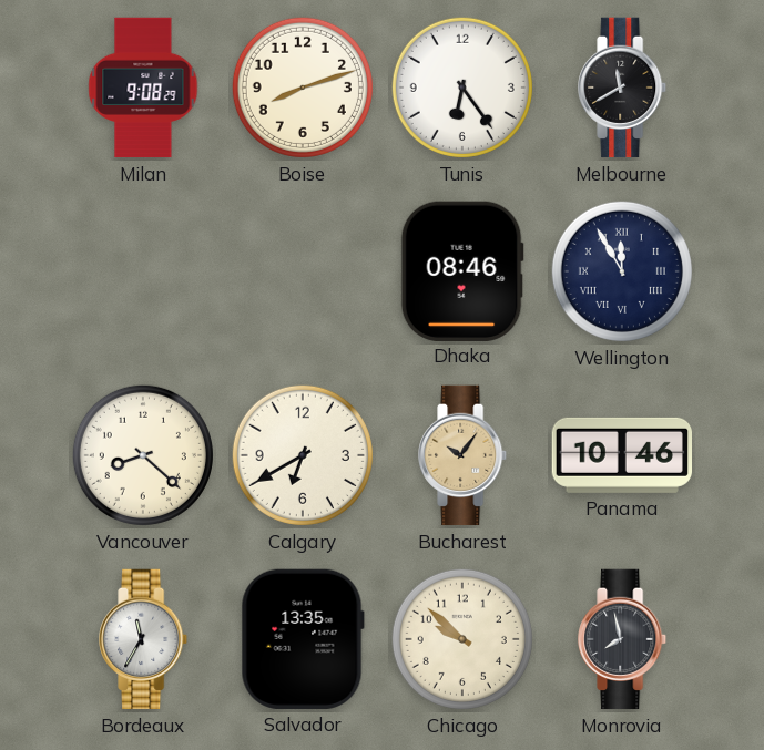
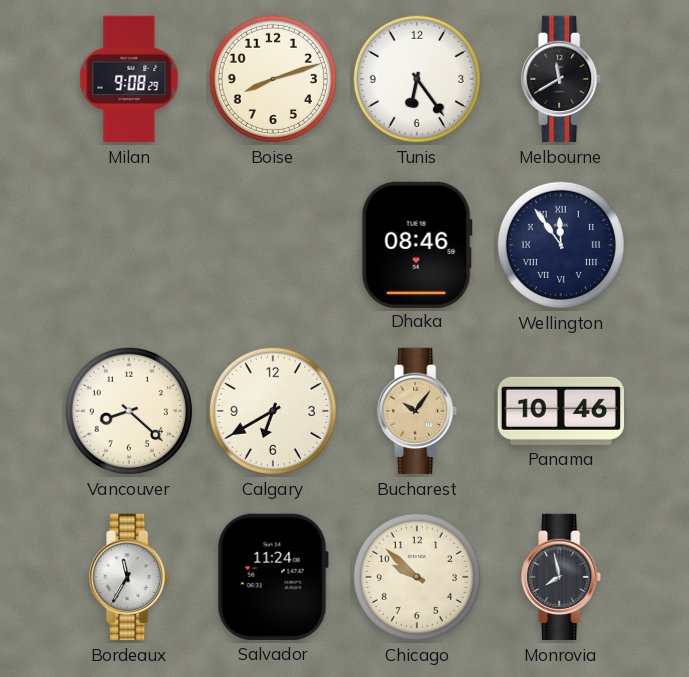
Wellington: 11:55 -> 11:54
Salvador: 13:35 -> 11:24
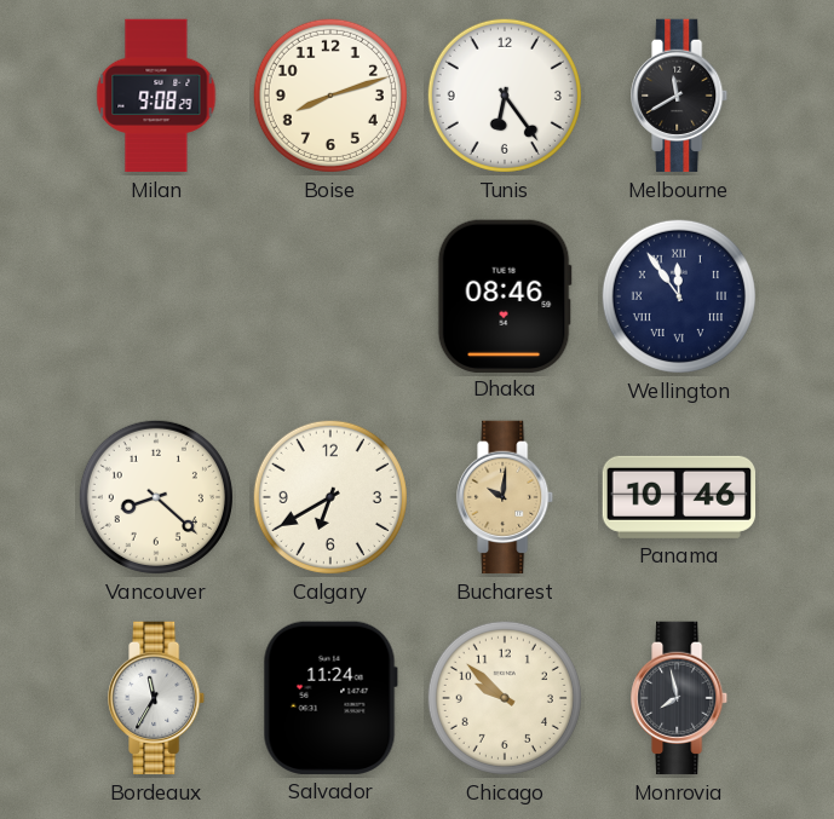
Bucharest: 10:06 -> 10:01
